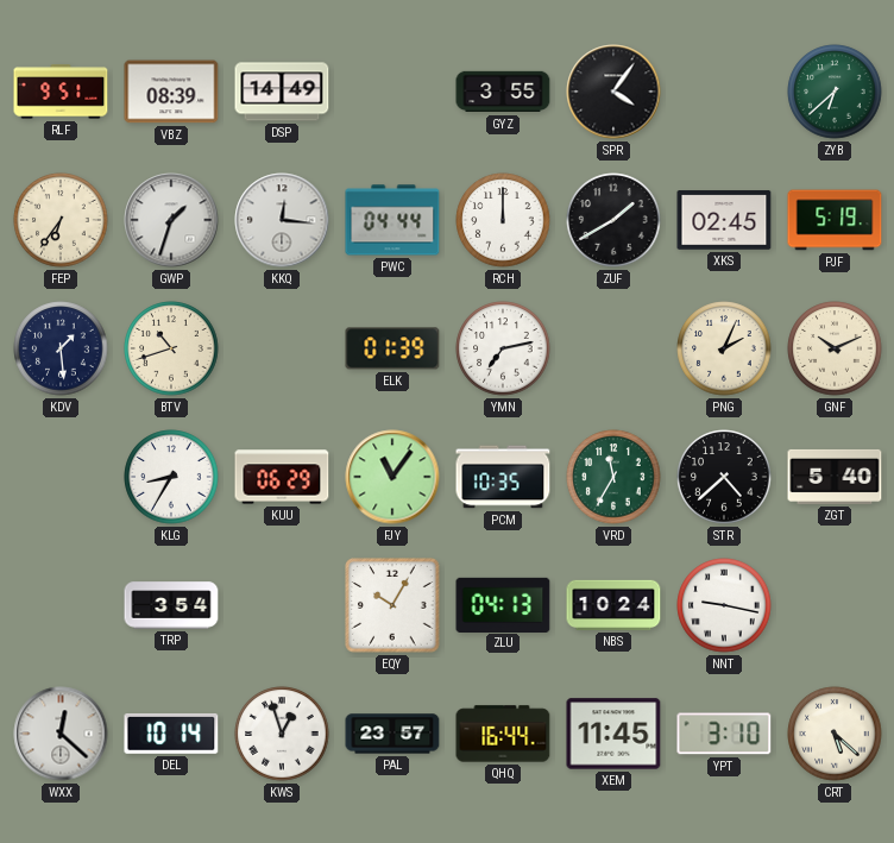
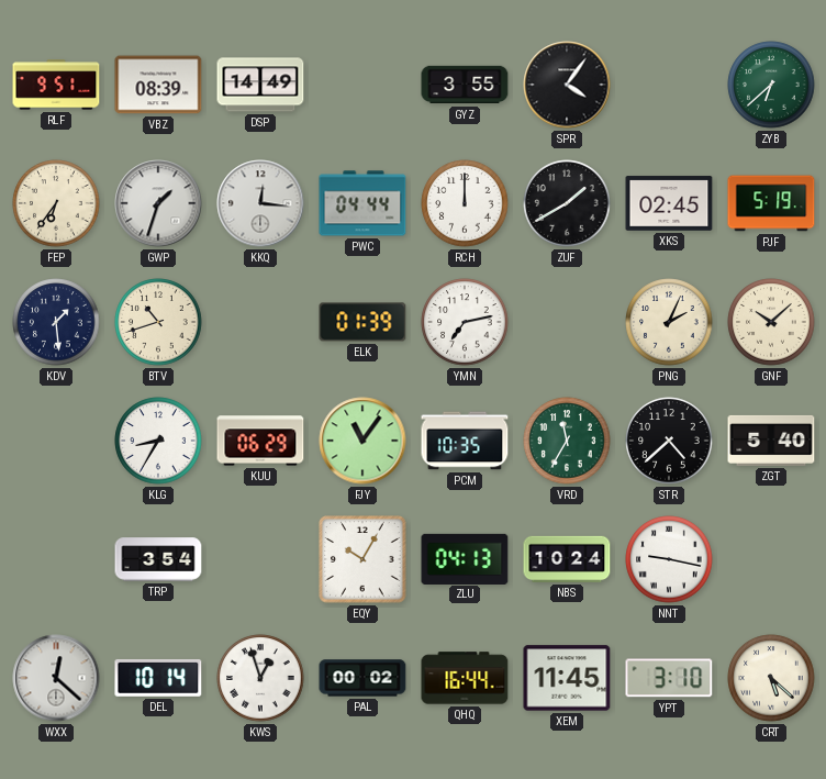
GNF: 10:11 -> 10:08
PAL: 23:57 -> 00:02
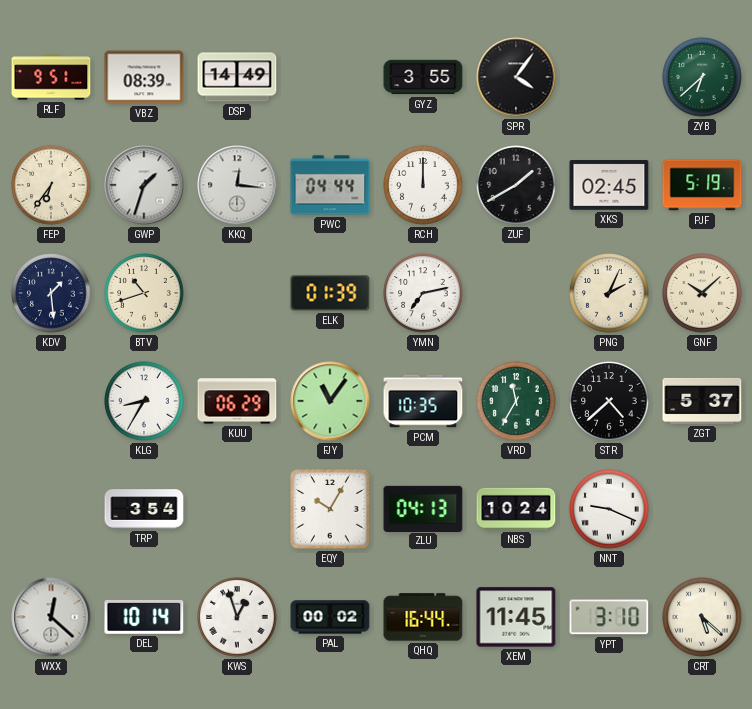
ZGT: 5:40 -> 5:37
NNT: 9:17 -> 9:19
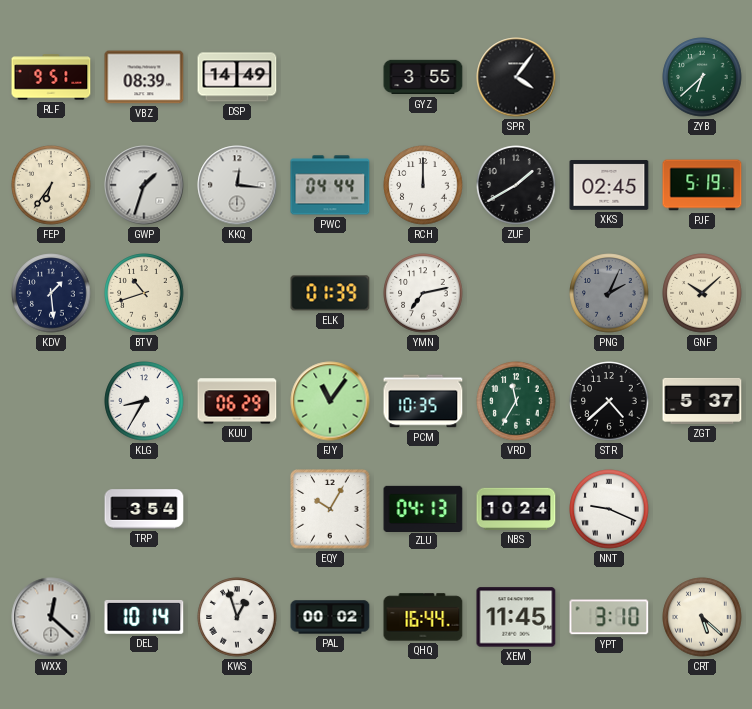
PNG dial: cream -> grey
